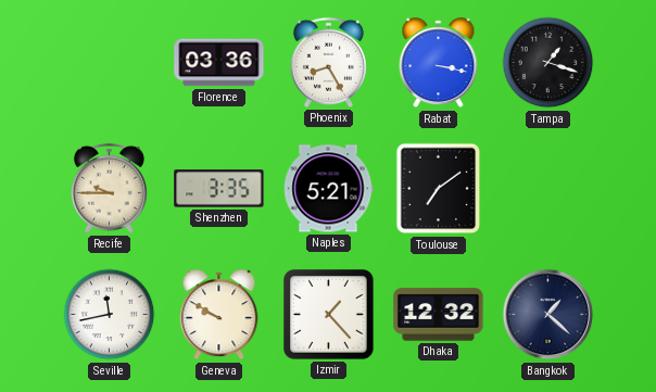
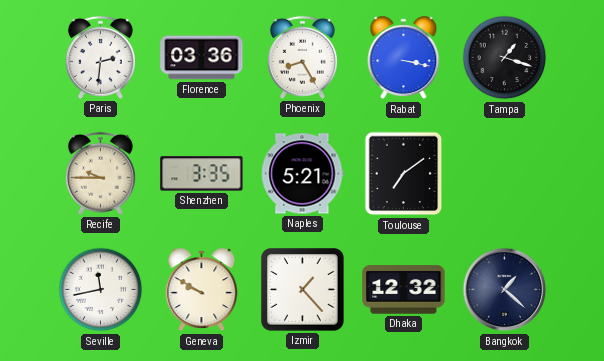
Paris: none -> 2:31
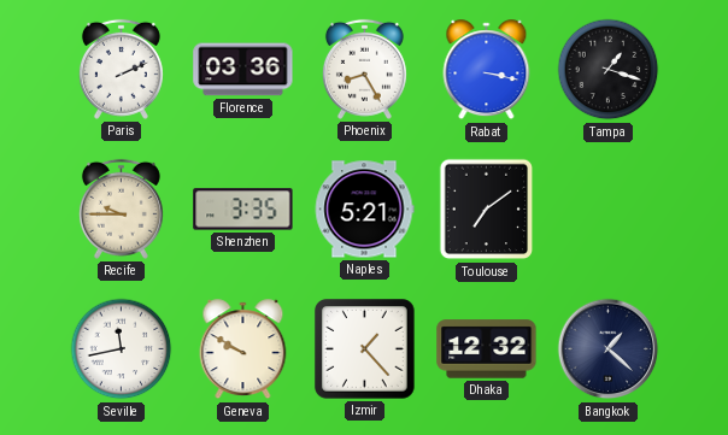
Paris: 2:31 -> 2:11
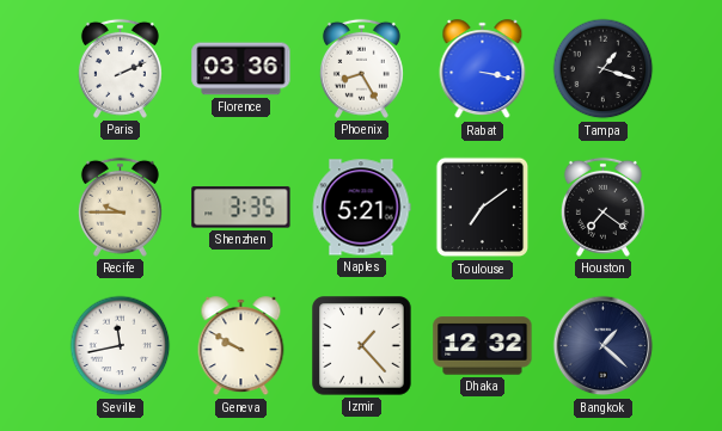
Houston: none -> 7:21
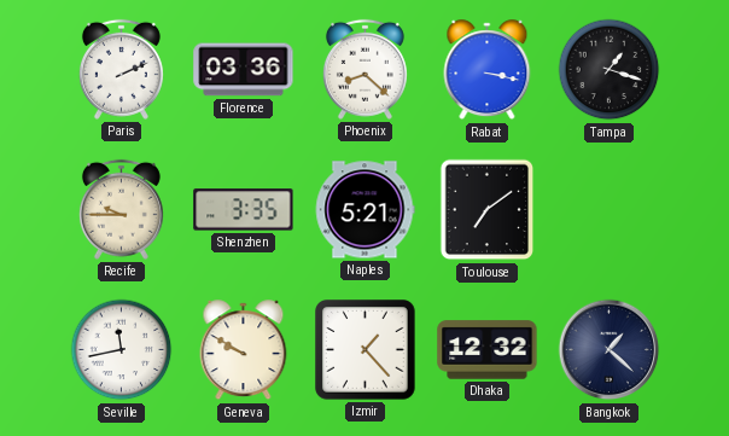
Phoenix: 8:25 -> 8:22
Houston: 7:21 -> none
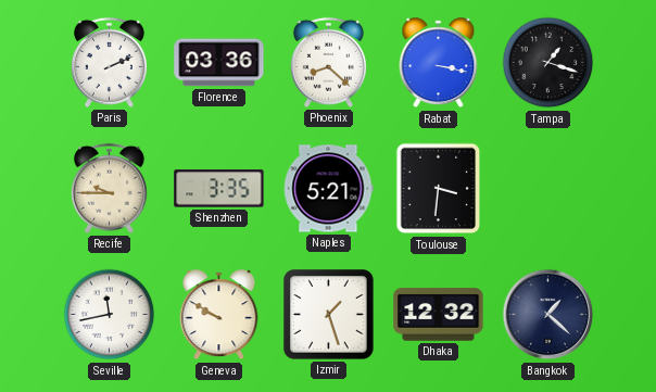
Toulouse: 7:09 -> 3:31
Izmir: 1:23 -> 1:27
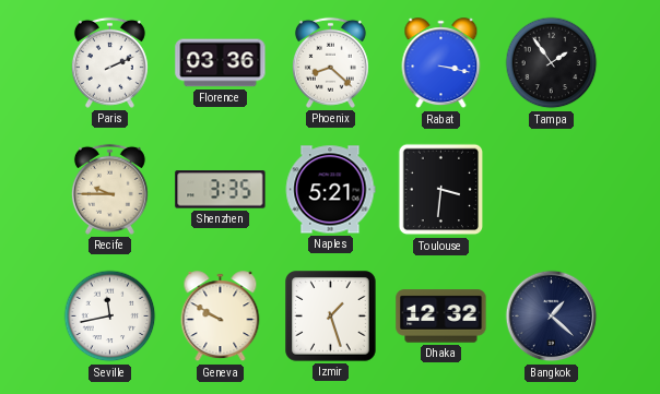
Tampa: 1:18 -> 1:54
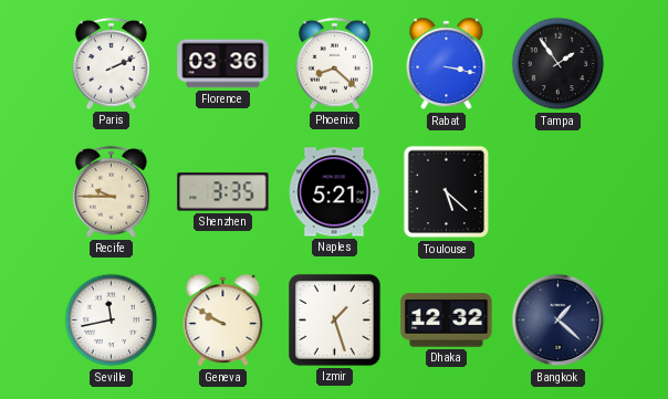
Toulouse: 3:31 -> 5:22
